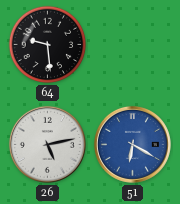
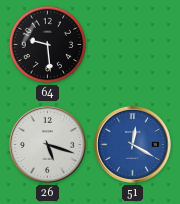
26: 5:13 -> 5:18
51: 6:20 -> 12:20
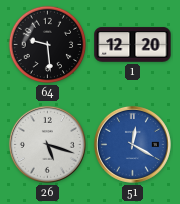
1: none -> 12:20
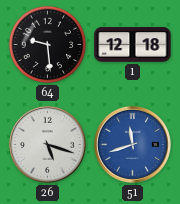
1: 12:20 -> 12:18
51: 12:20 -> 11:42
